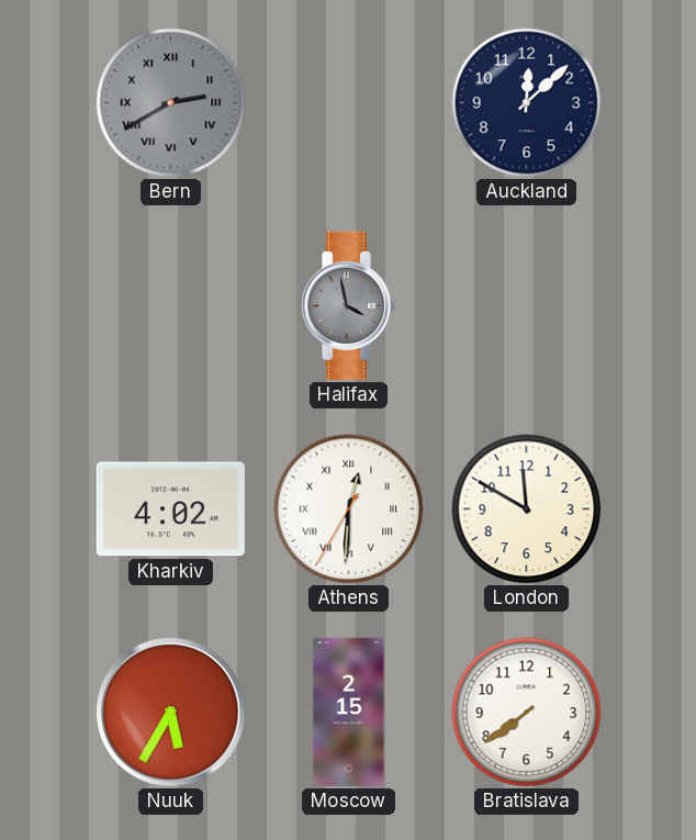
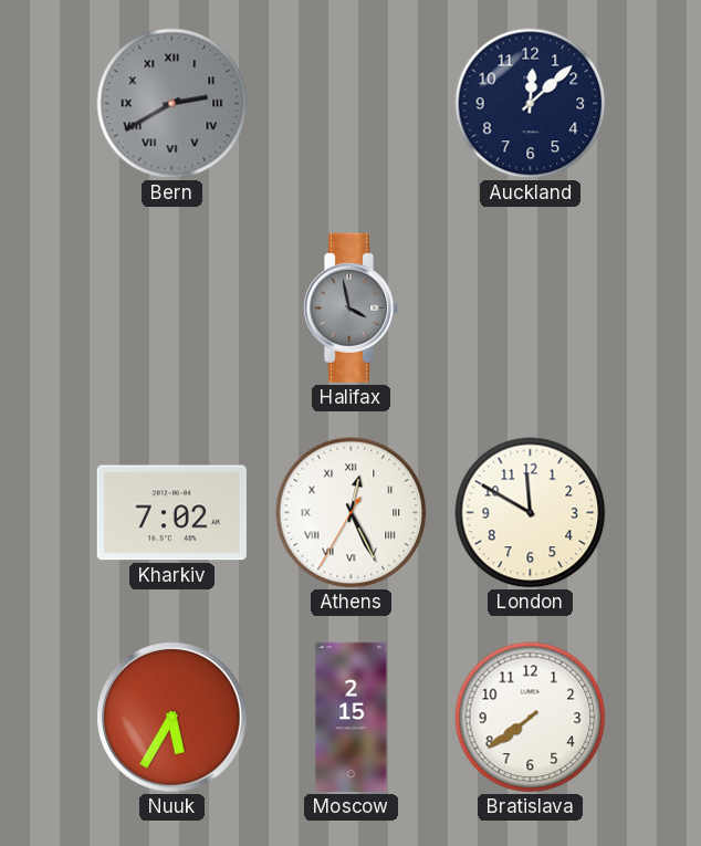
Kharkiv: 4:02 -> 7:02
Athens: 12:30 -> 12:25
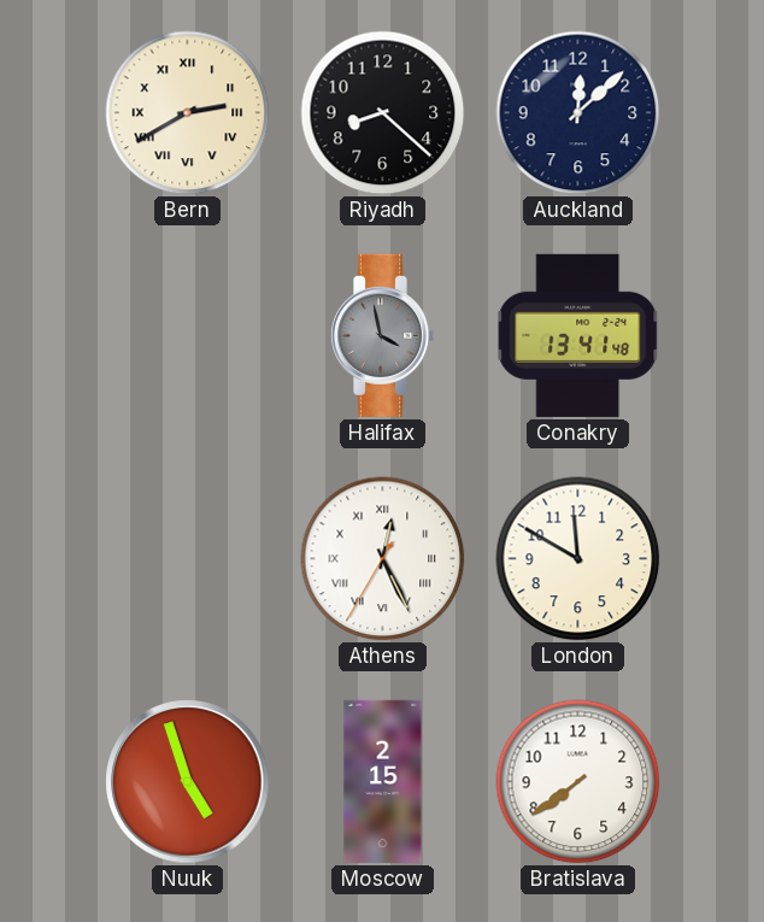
Bern dial: grey -> cream
Riyadh: none -> 8:22
Conakry: none -> 13:41
Kharkiv: 7:02 -> none
Nuuk: 5:35 -> 4:57
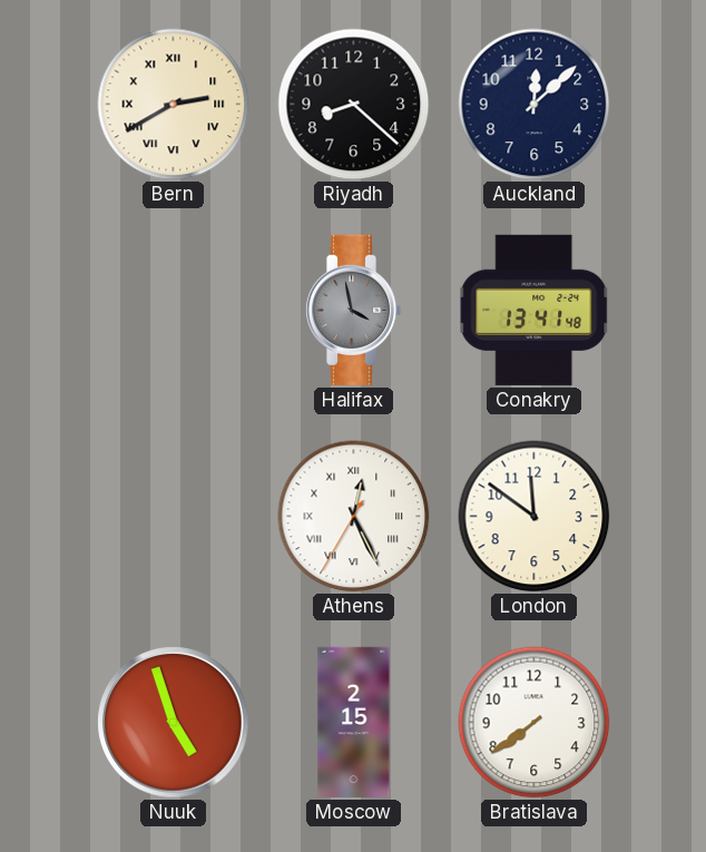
London: 11:50 -> 11:51
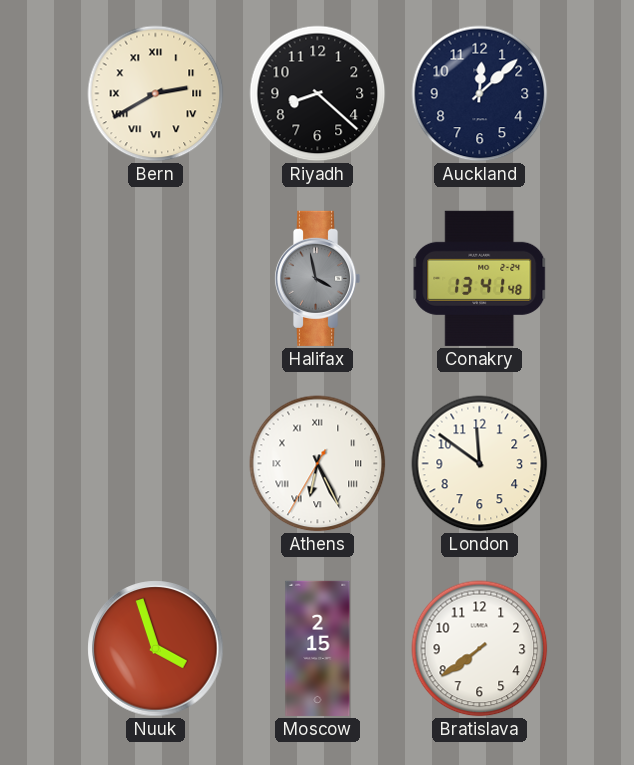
Athens: 12:25 -> 6:25
Nuuk: 4:57 -> 3:57
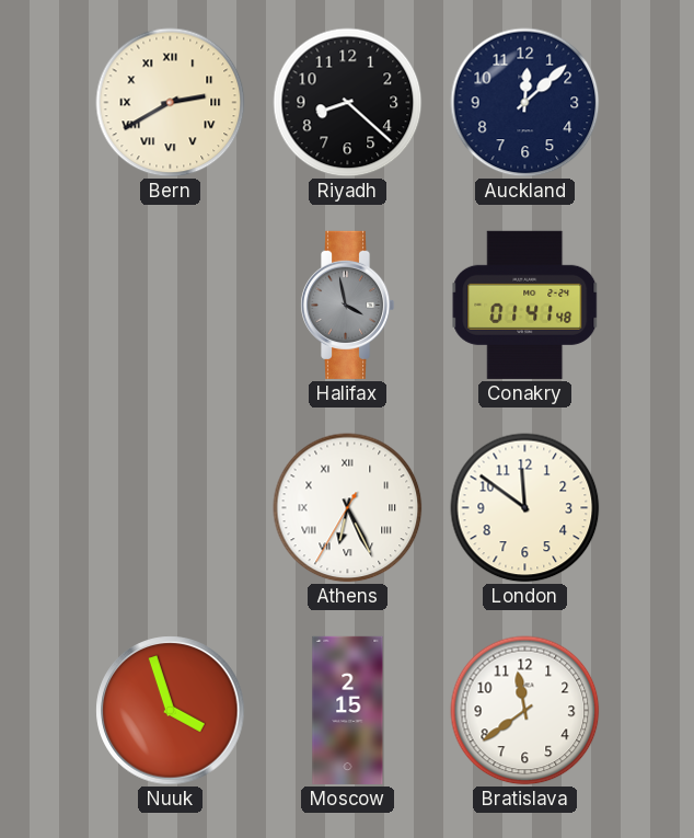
Conakry: 13:41 -> 01:41
Bratislava: 7:39 -> 11:39
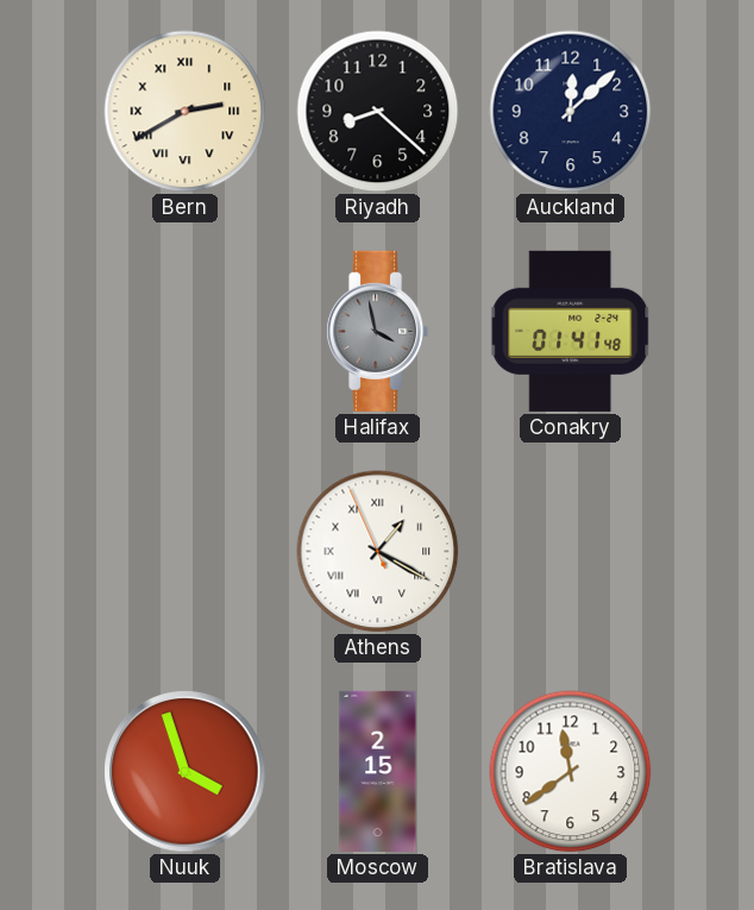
Athens: 6:25 -> 1:19
London: 11:51 -> none
